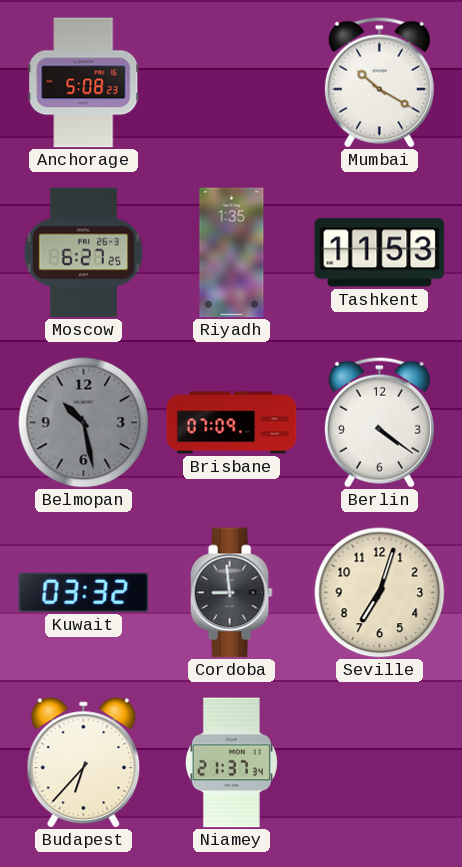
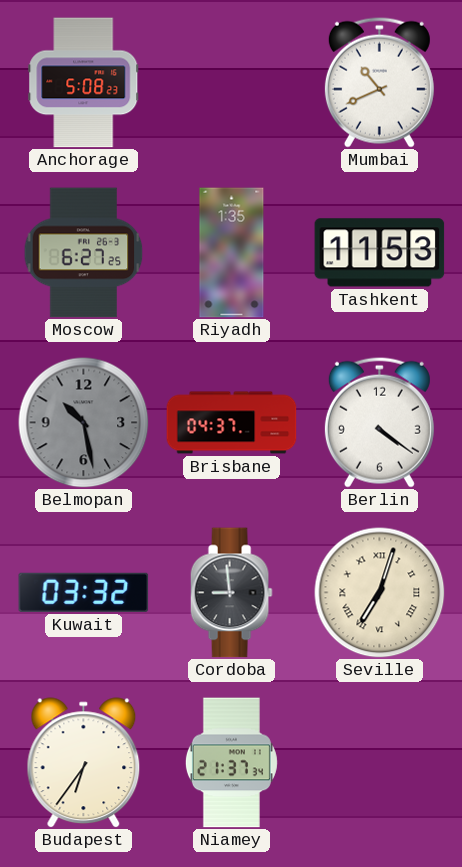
Mumbai: 10:20 -> 10:41
Brisbane: 07:09 -> 04:37
Seville numerals: Arabic -> Roman
Budapest: 6:37 -> 6:36
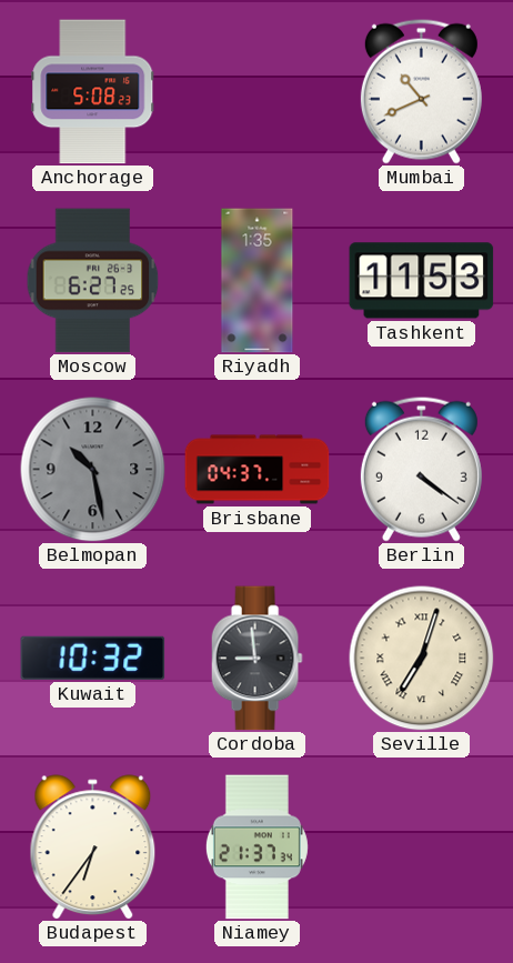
Kuwait: 03:32 -> 10:32
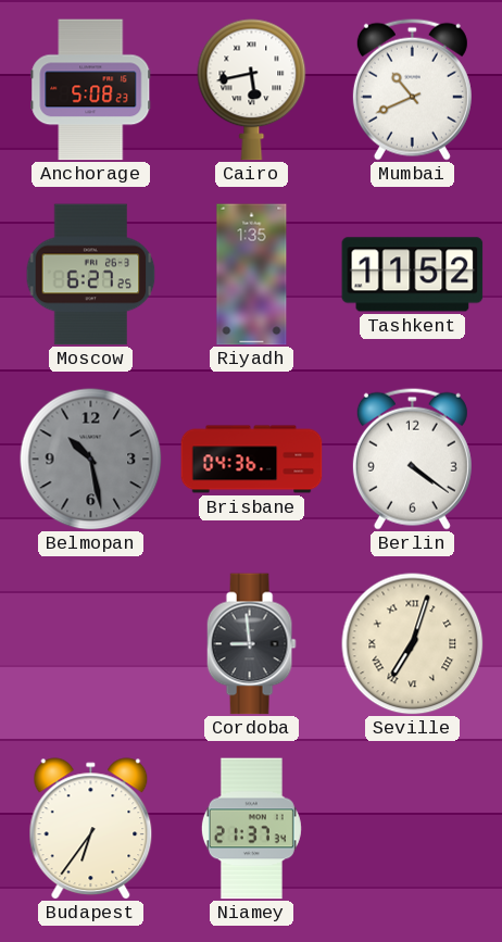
Cairo: none -> 5:43
Tashkent: 11:53 -> 11:52
Brisbane: 04:37 -> 04:36
Kuwait: 10:32 -> none
